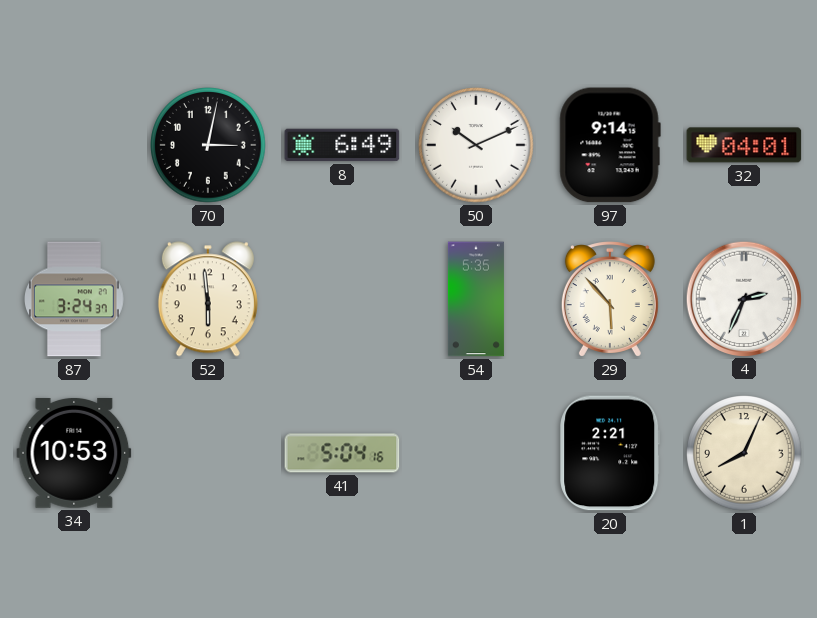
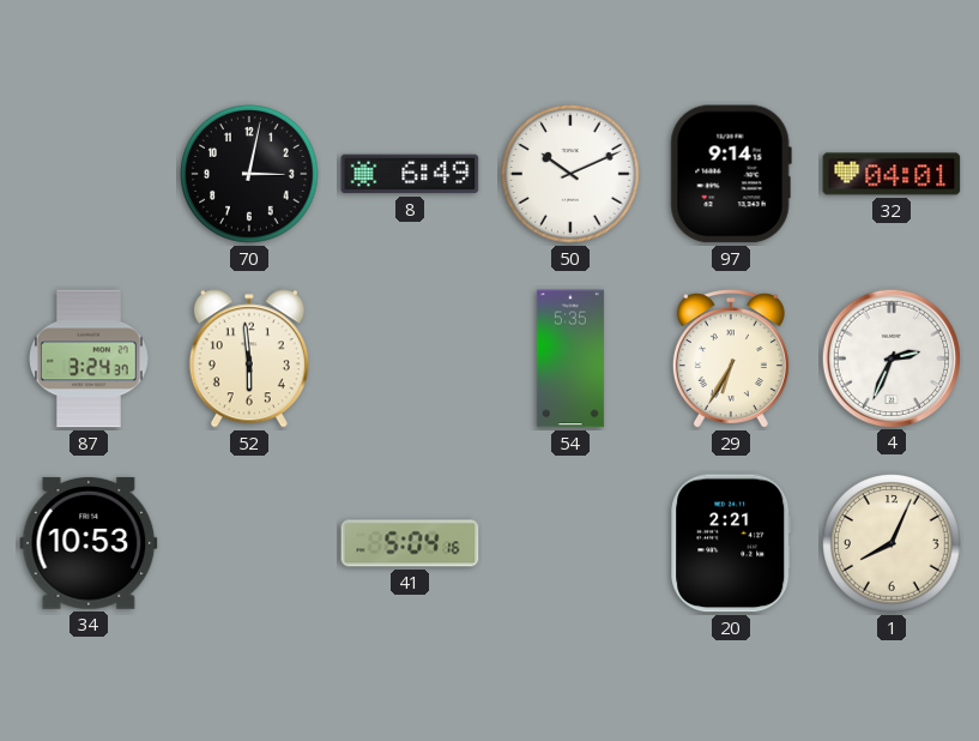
29: 5:53 -> 6:35
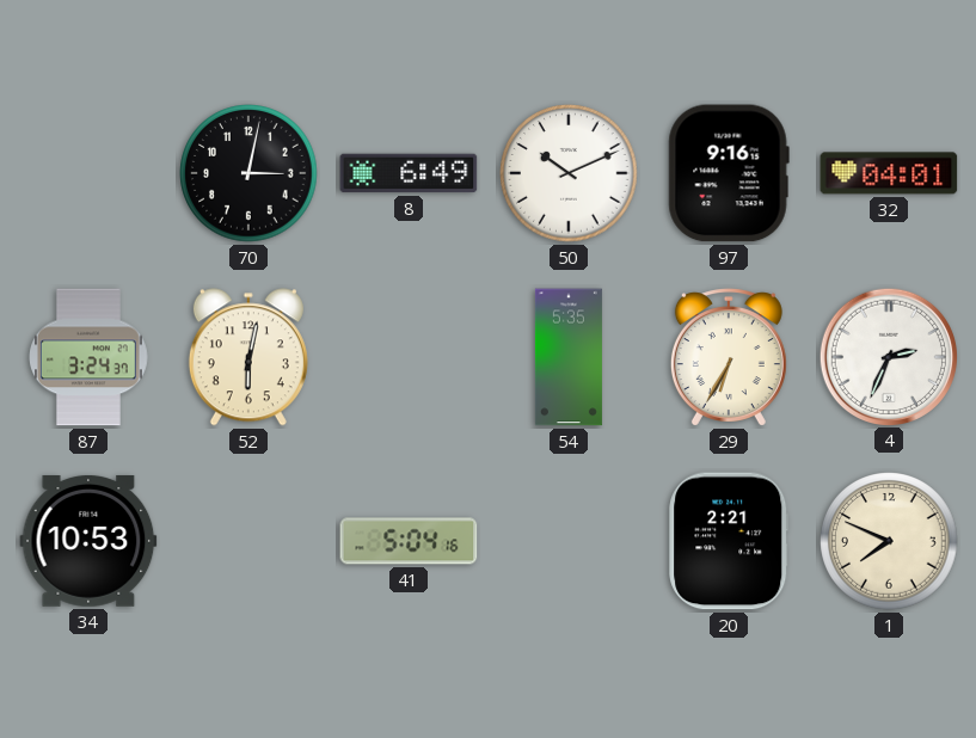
97: 9:14 -> 9:16
52: 5:59 -> 6:02
1: 8:04 -> 7:49
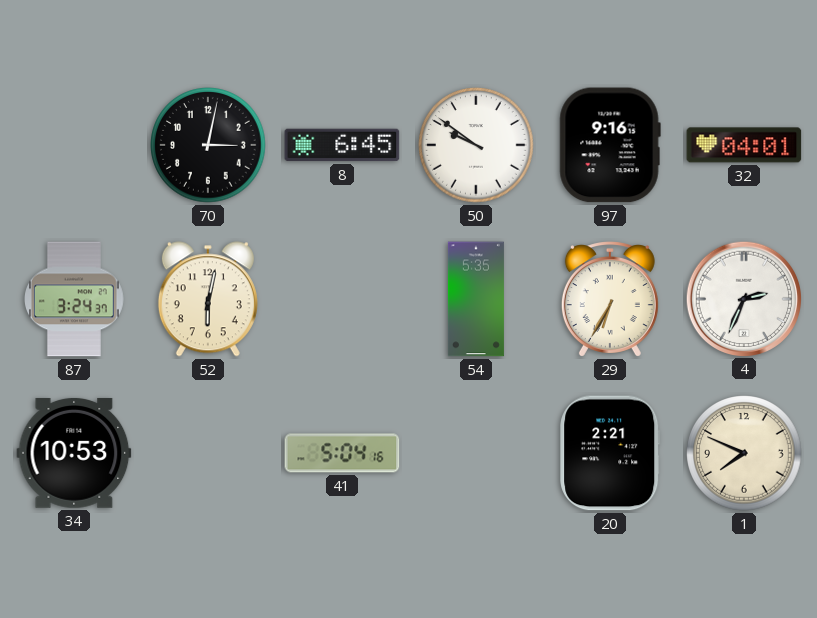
8: 6:49 -> 6:45
50: 10:11 -> 9:51
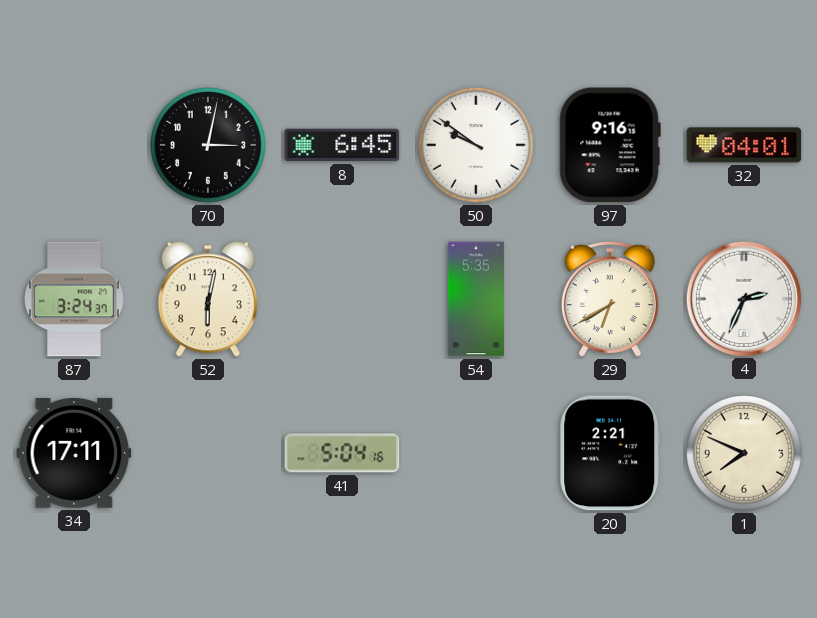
29: 6:35 -> 6:40
34: 10:53 -> 17:11
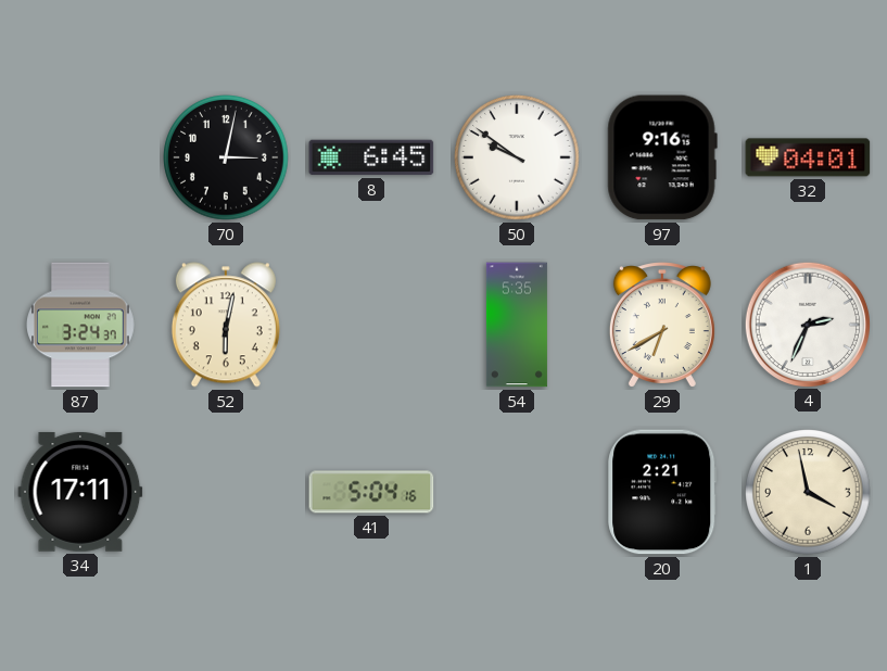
1: 7:49 -> 3:58
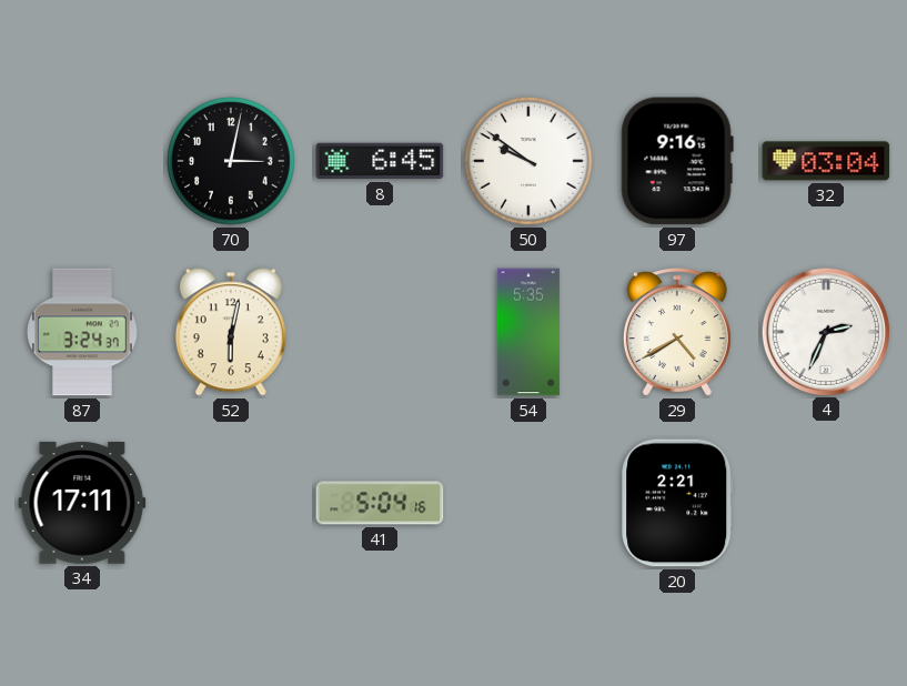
32: 04:01 -> 03:04
29: 6:40 -> 4:40
1: 3:58 -> none
